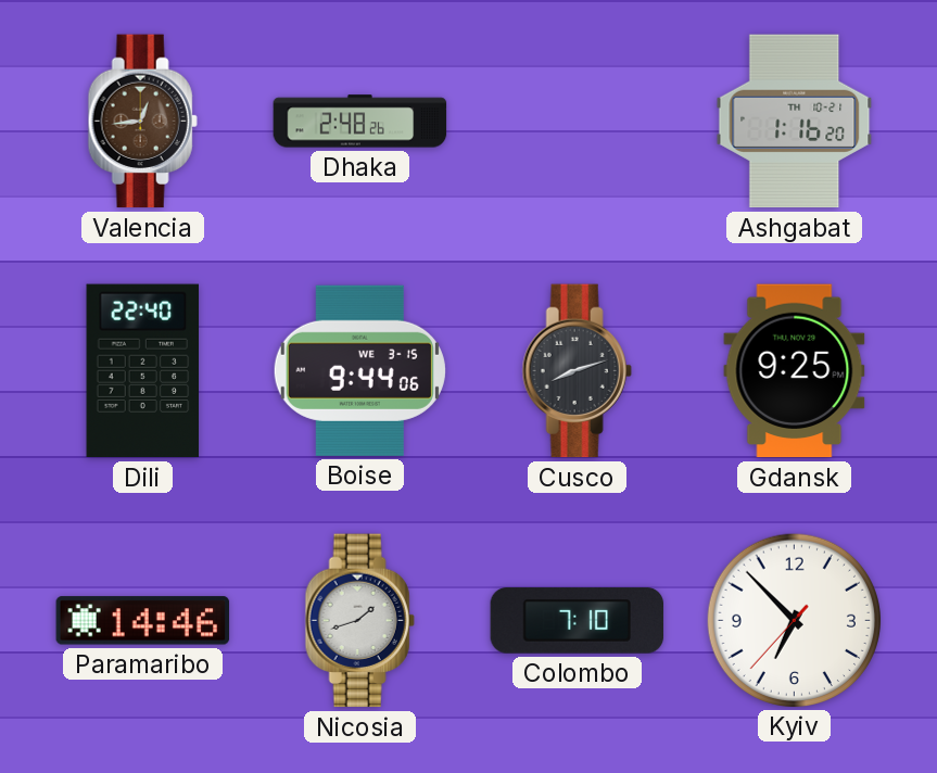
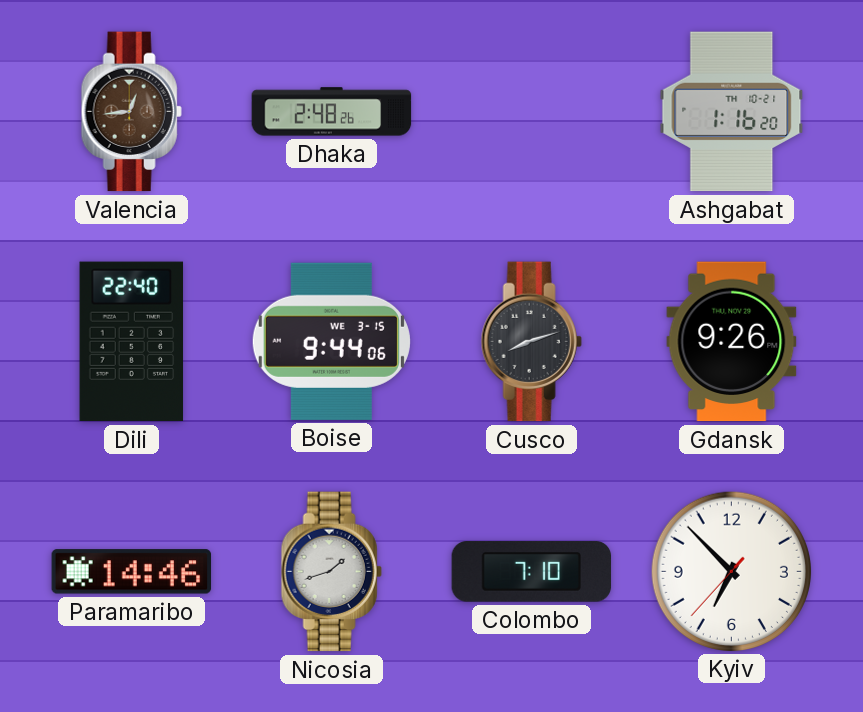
Gdansk: 9:25 -> 9:26
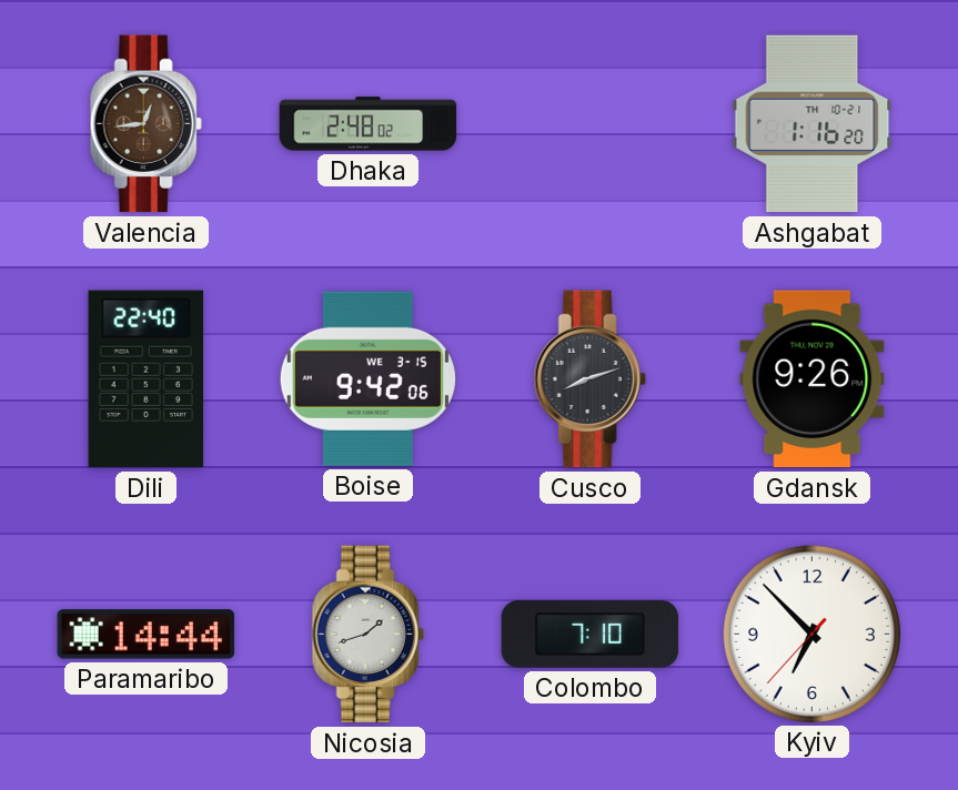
Dhaka: 2:48:26 -> 2:48:02
Boise: 9:44 -> 9:42
Paramaribo: 14:46 -> 14:44
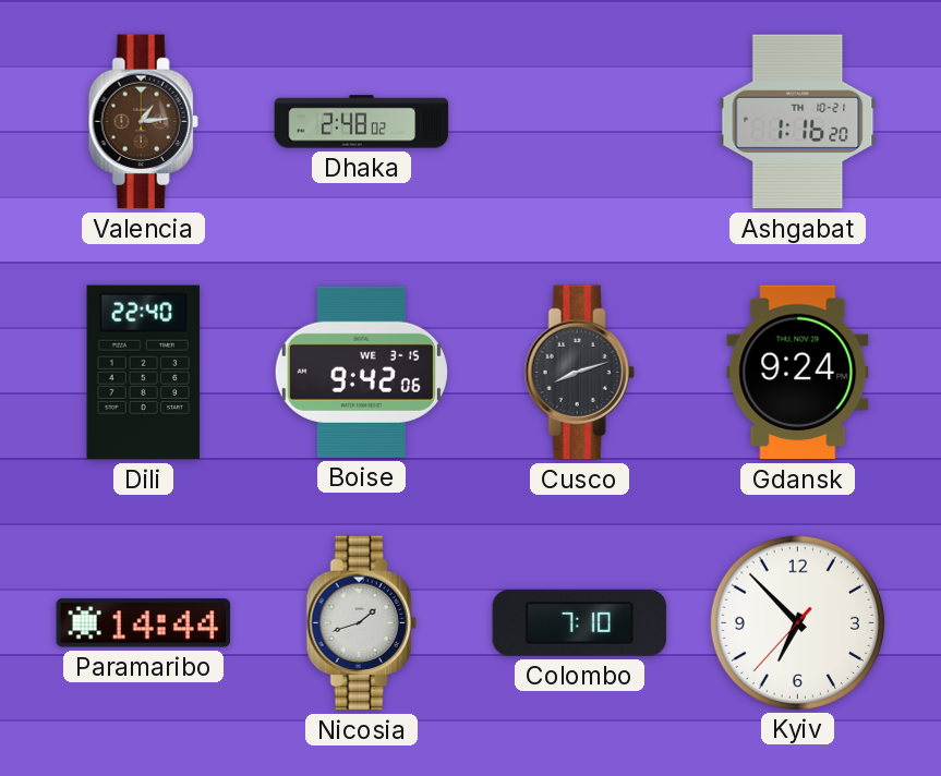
Valencia: 12:44 -> 1:14
Gdansk: 9:26 -> 9:24
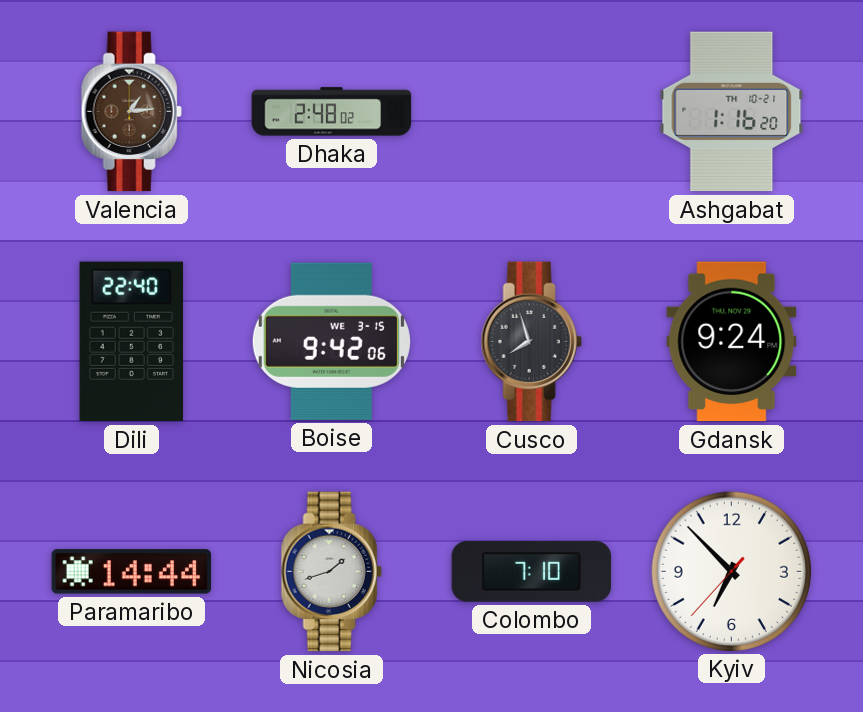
Cusco: 8:12 -> 7:57
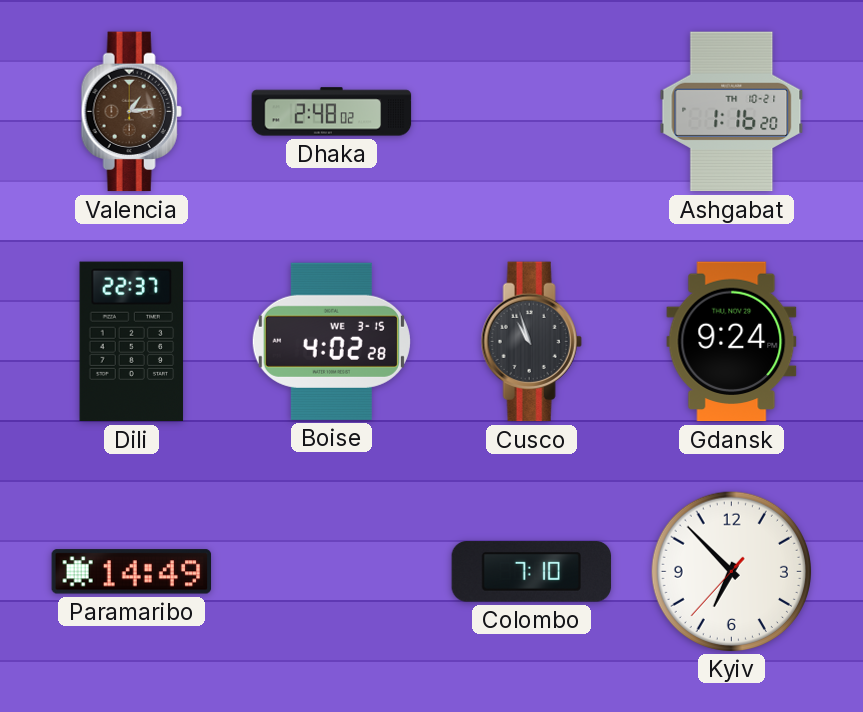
Dili: 22:40 -> 22:37
Boise: 9:42 -> 4:02
Cusco: 7:57 -> 10:57
Paramaribo: 14:44 -> 14:49
Nicosia: 1:42 -> none
